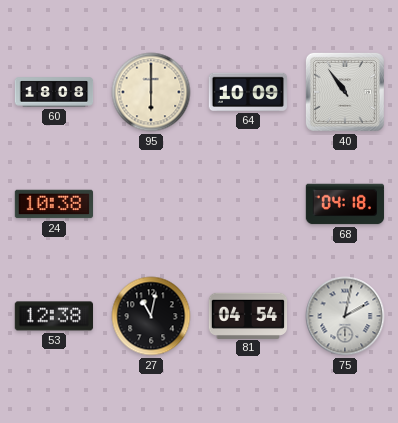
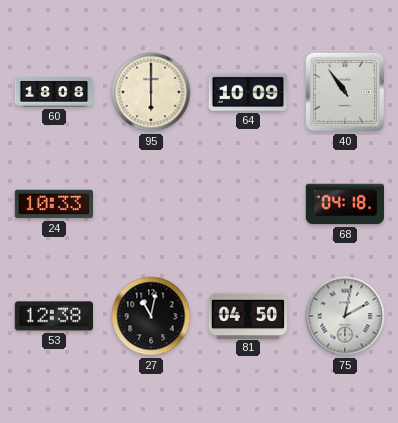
24: 10:38 -> 10:33
81: 04:54 -> 04:50
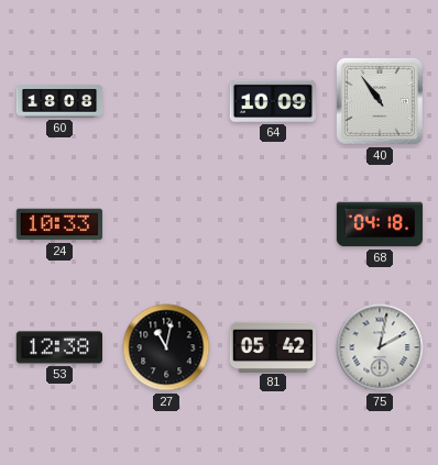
95: 6:00 -> none
81: 04:50 -> 05:42
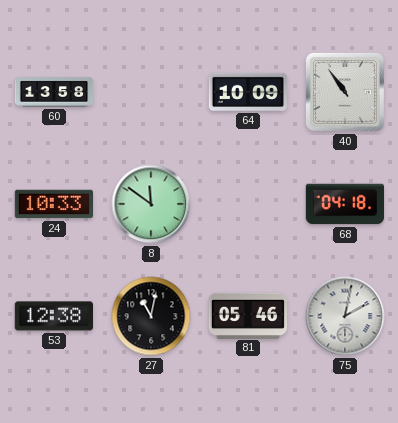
60: 18:08 -> 13:58
8: none -> 11:51
81: 05:42 -> 05:46
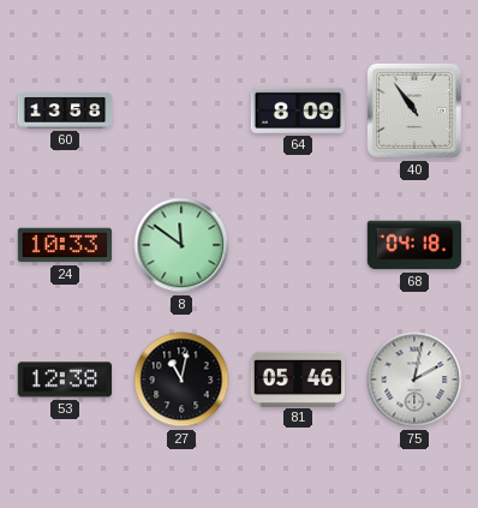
64: 10:09 -> 8:09
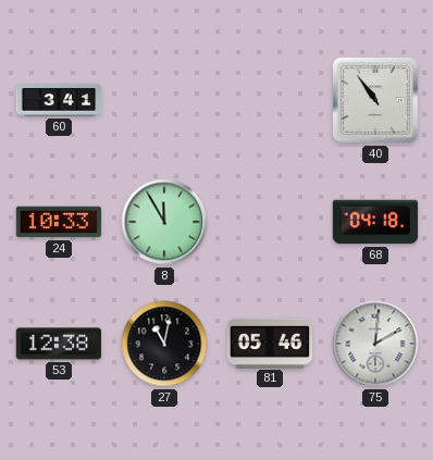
60: 13:58 -> 3:41
64: 8:09 -> none
8: 11:51 -> 11:55
75: 2:02 -> 2:01
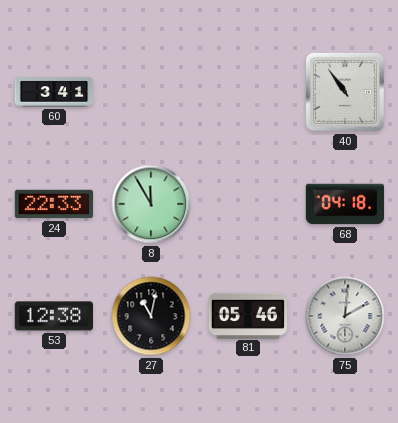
24: 10:33 -> 22:33
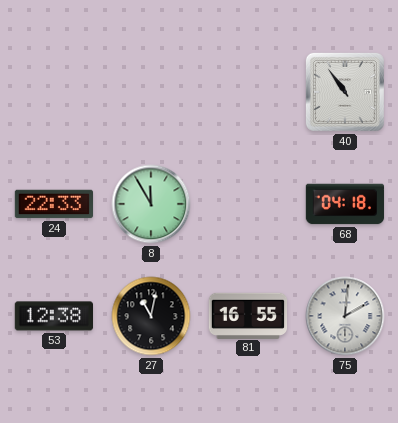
60: 3:41 -> none
81: 05:46 -> 16:55
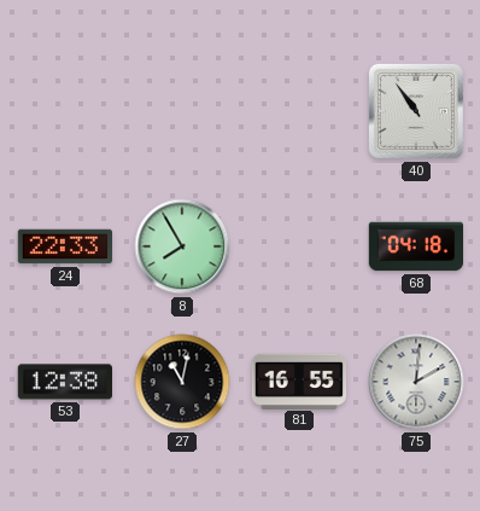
8: 11:55 -> 7:55
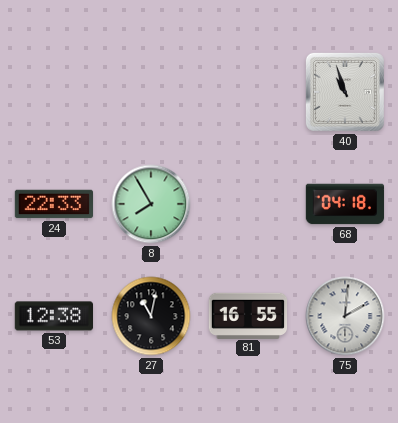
40: 10:54 -> 10:57
